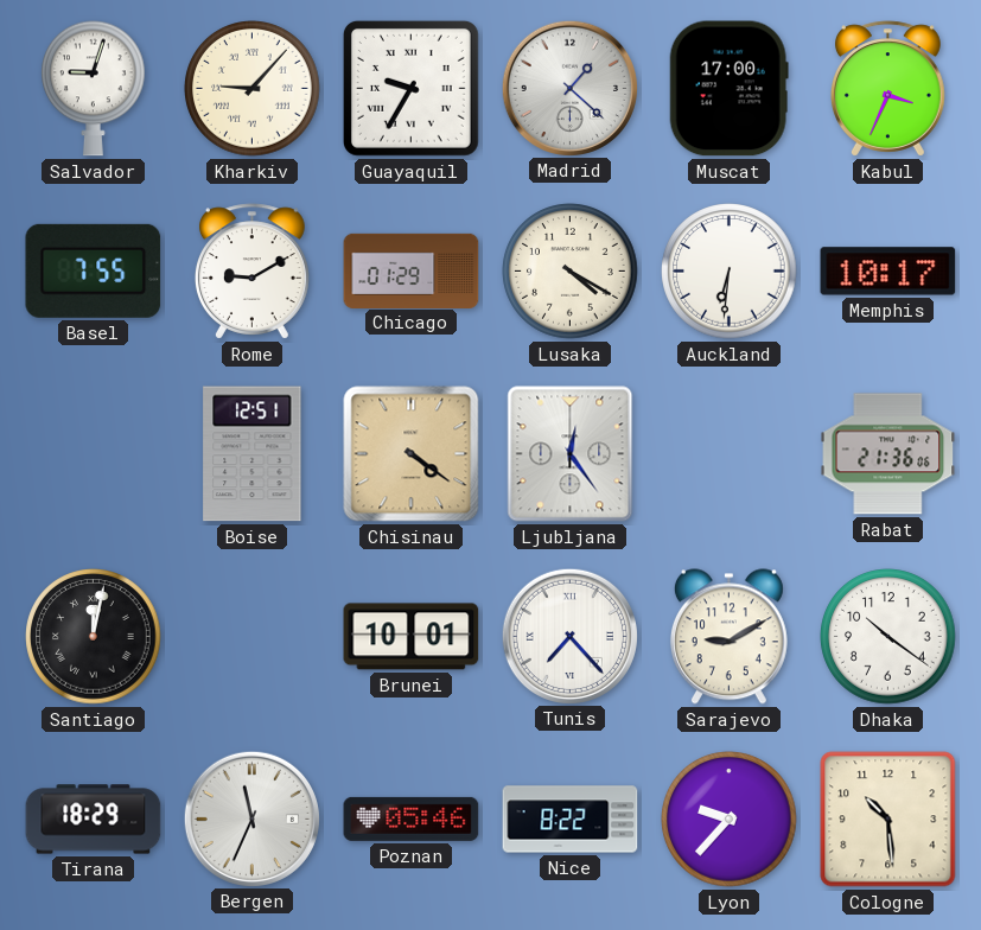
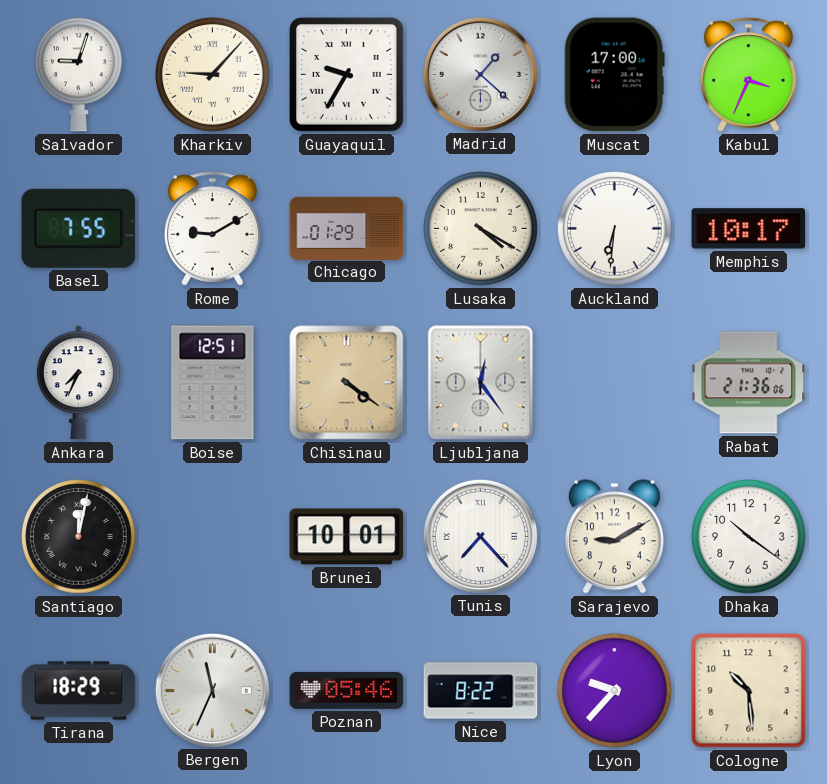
Ankara: none -> 7:34
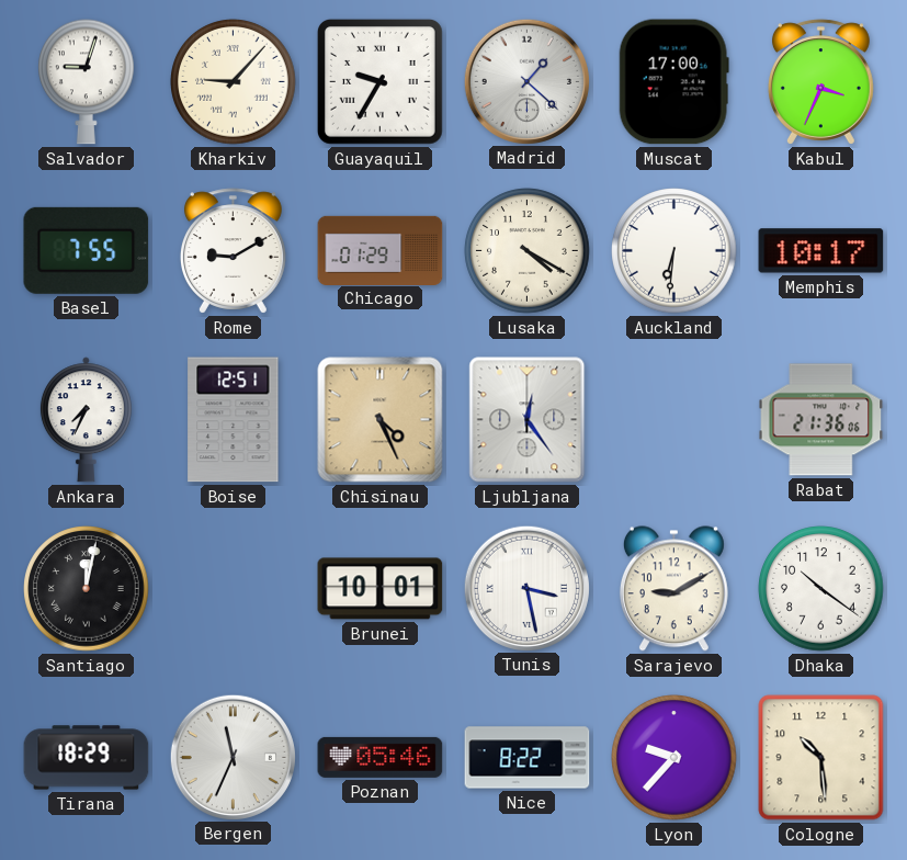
Chisinau: 4:21 -> 4:26
Tunis: 7:23 -> 3:28
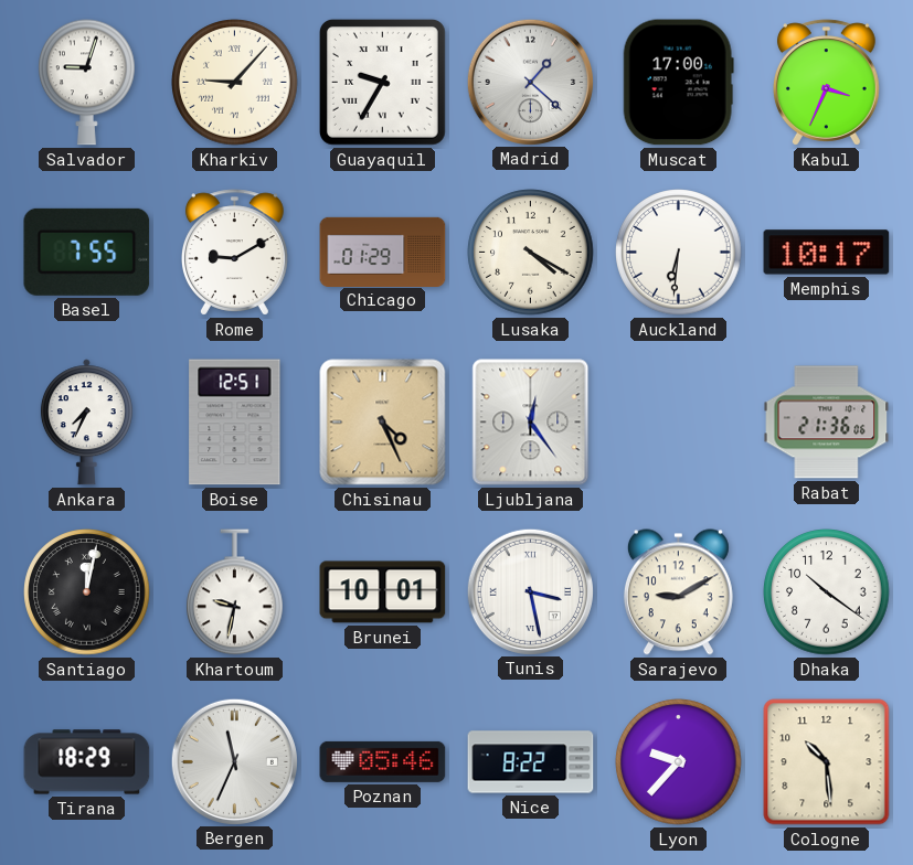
Khartoum: none -> 9:32
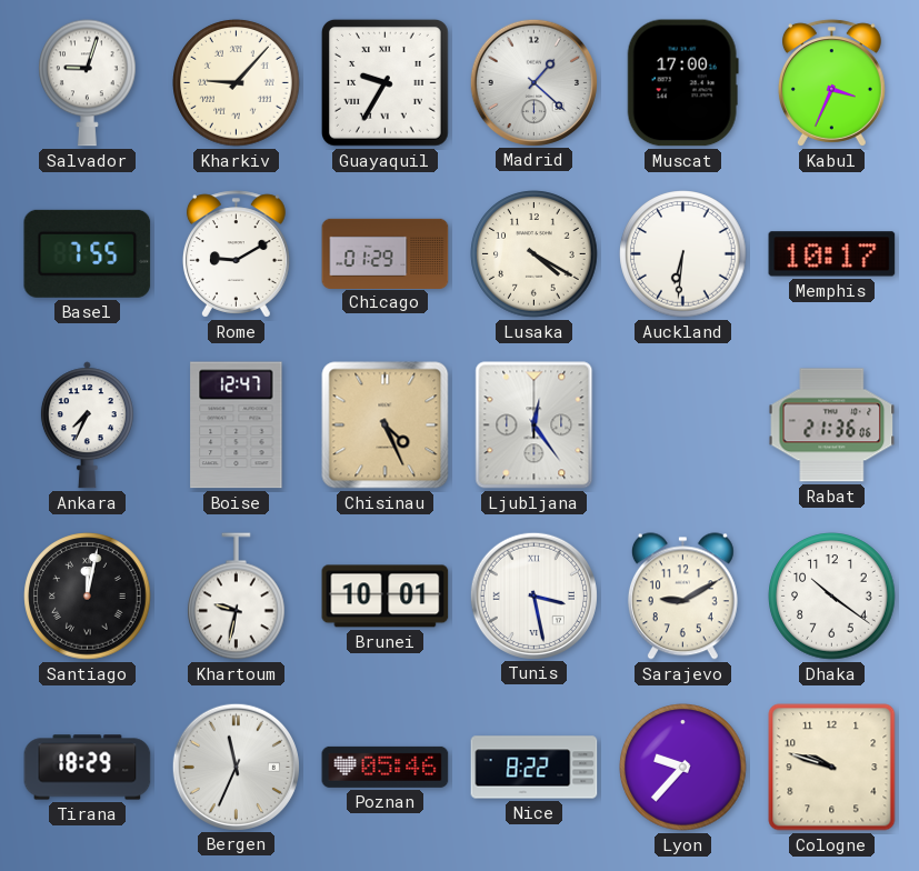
Boise: 12:51 -> 12:47
Cologne: 10:29 -> 9:48
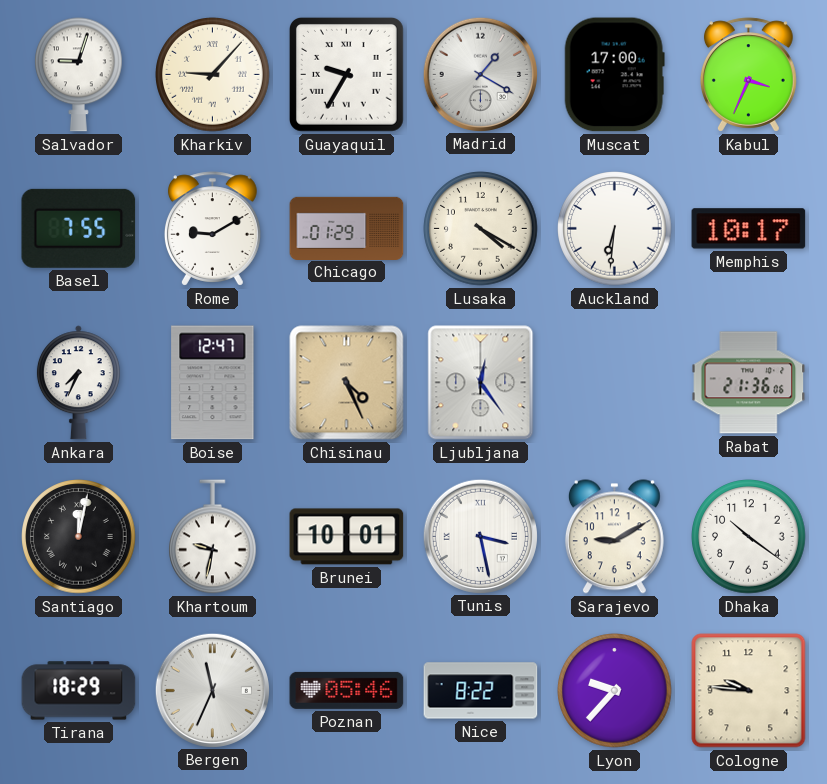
Madrid: 1:22 -> 1:20
Cologne: 9:48 -> 9:46
